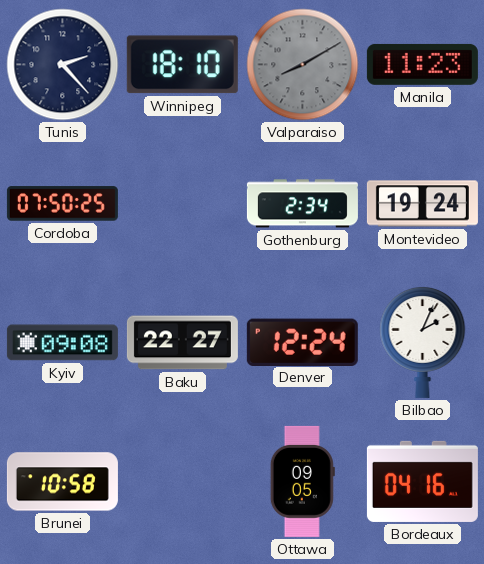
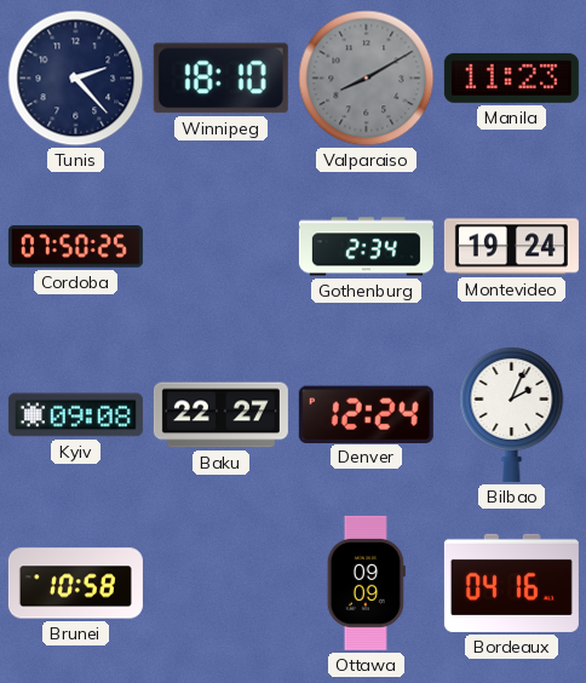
Ottawa: 09:05 -> 09:09
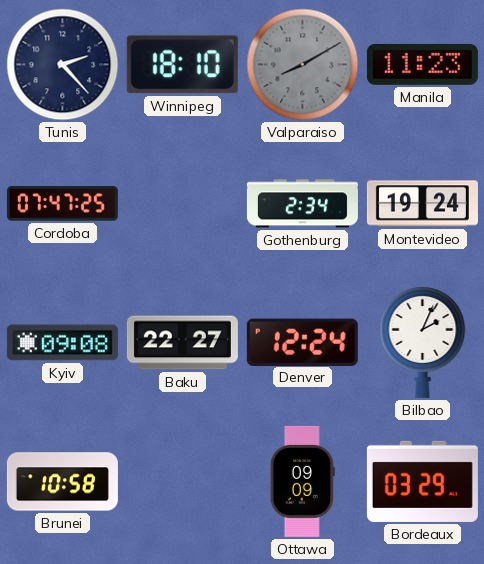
Cordoba: 07:50 -> 07:47
Bordeaux: 04:16 -> 03:29
